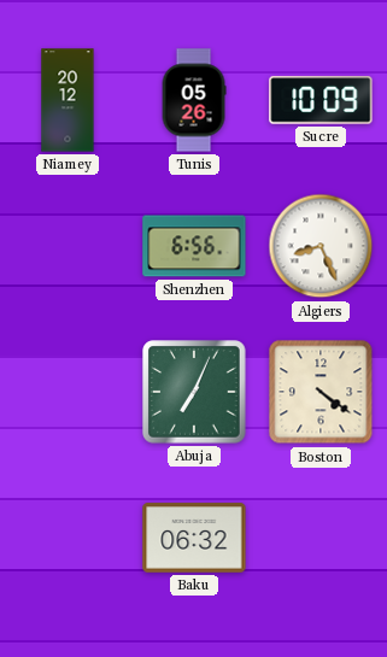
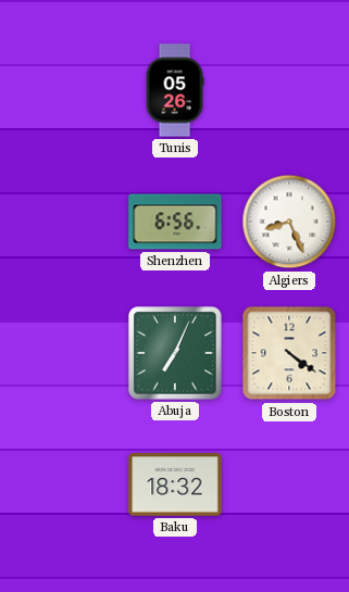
Niamey: 20:12 -> none
Sucre: 10:09 -> none
Baku: 06:32 -> 18:32
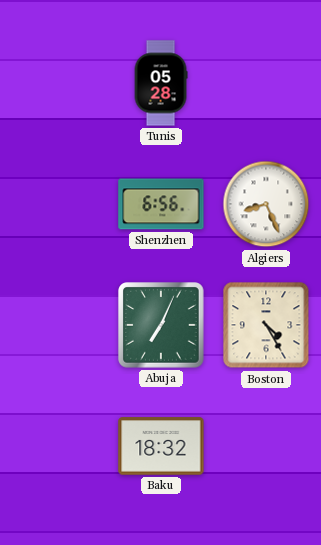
Tunis: 05:26 -> 05:28
Boston: 4:21 -> 4:25
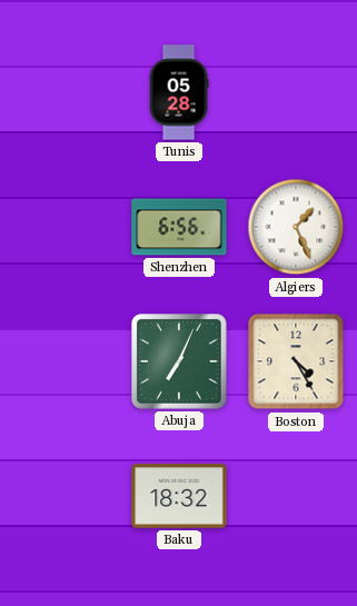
Algiers: 8:26 -> 1:26
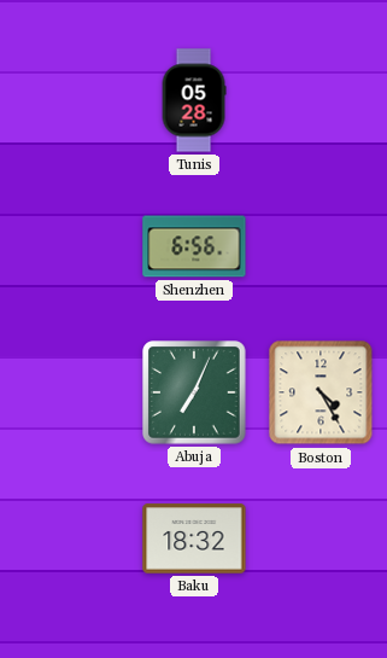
Algiers: 1:26 -> none
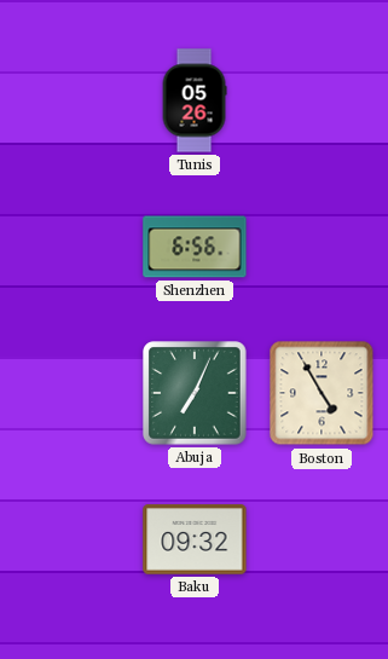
Tunis: 05:28 -> 05:26
Boston: 4:25 -> 4:55
Baku: 18:32 -> 09:32
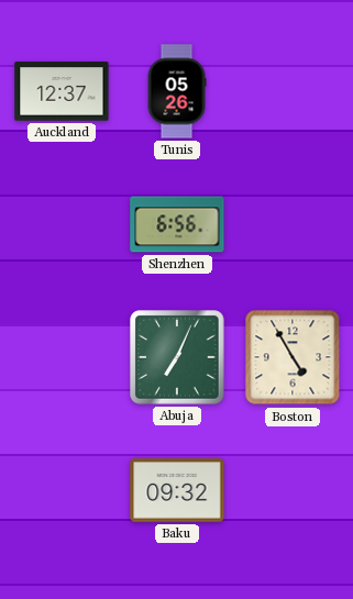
Auckland: none -> 12:37
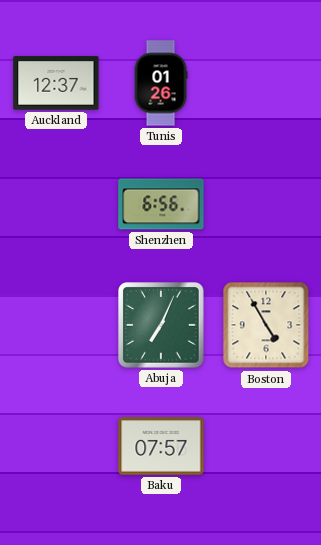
Tunis: 05:26 -> 01:26
Baku: 09:32 -> 07:57
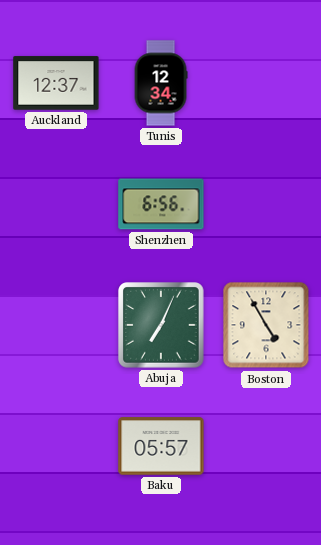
Tunis: 01:26 -> 12:34
Baku: 07:57 -> 05:57
